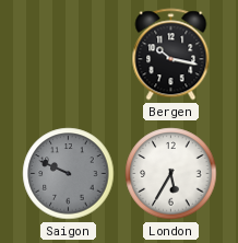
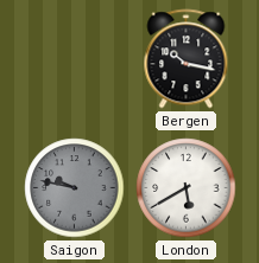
Saigon: 9:49 -> 9:47
London: 5:35 -> 5:40
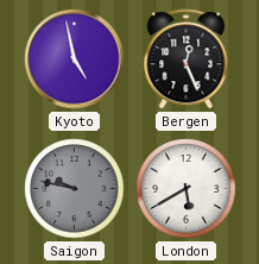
Kyoto: none -> 4:58
Bergen: 10:17 -> 12:26
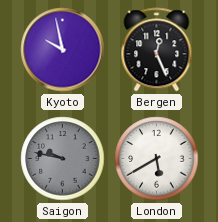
Kyoto: 4:58 -> 9:58
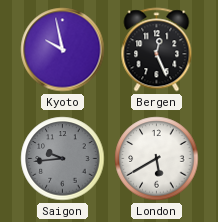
Saigon: 9:47 -> 9:44
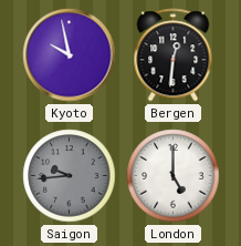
Bergen: 12:26 -> 12:31
London: 5:40 -> 5:00
